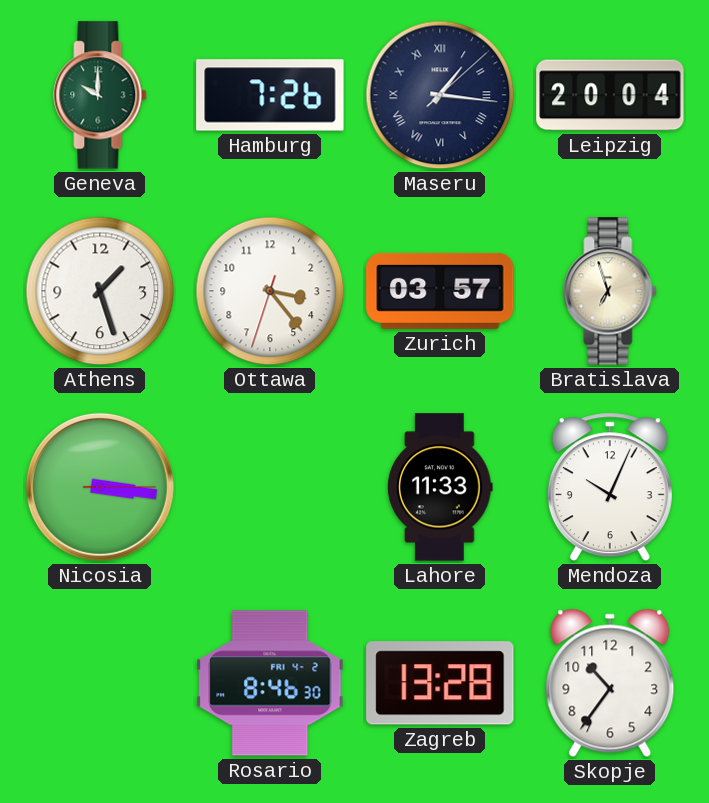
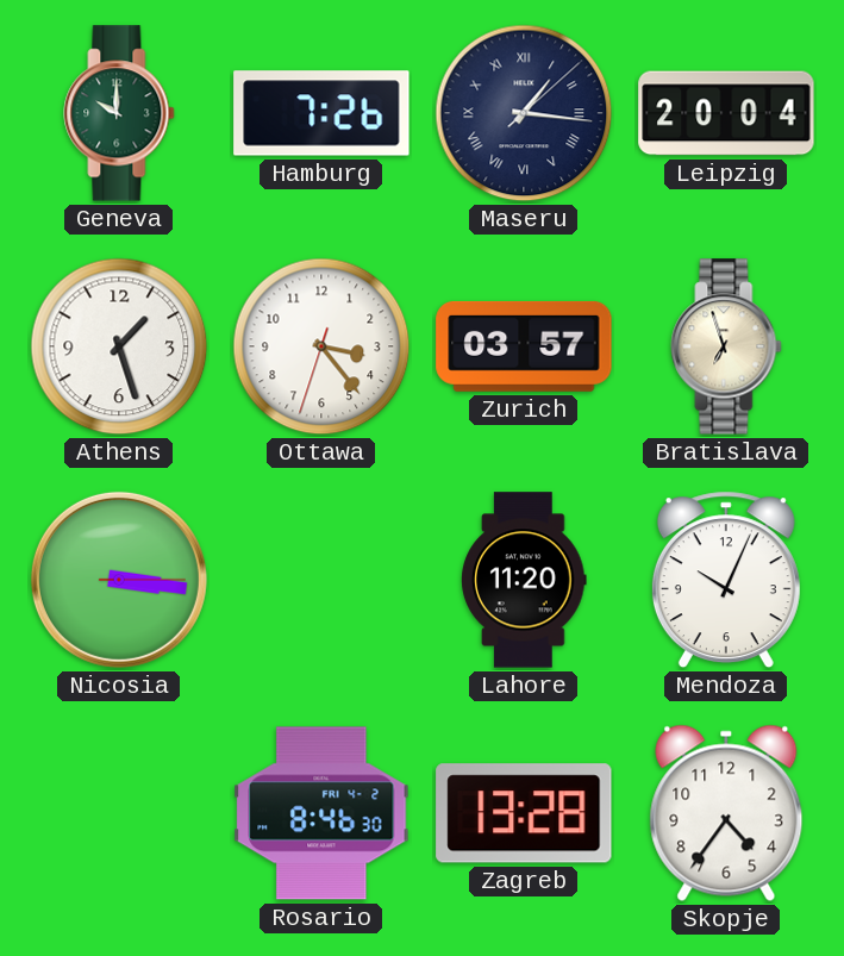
Lahore: 11:33 -> 11:20
Skopje: 10:36 -> 4:36
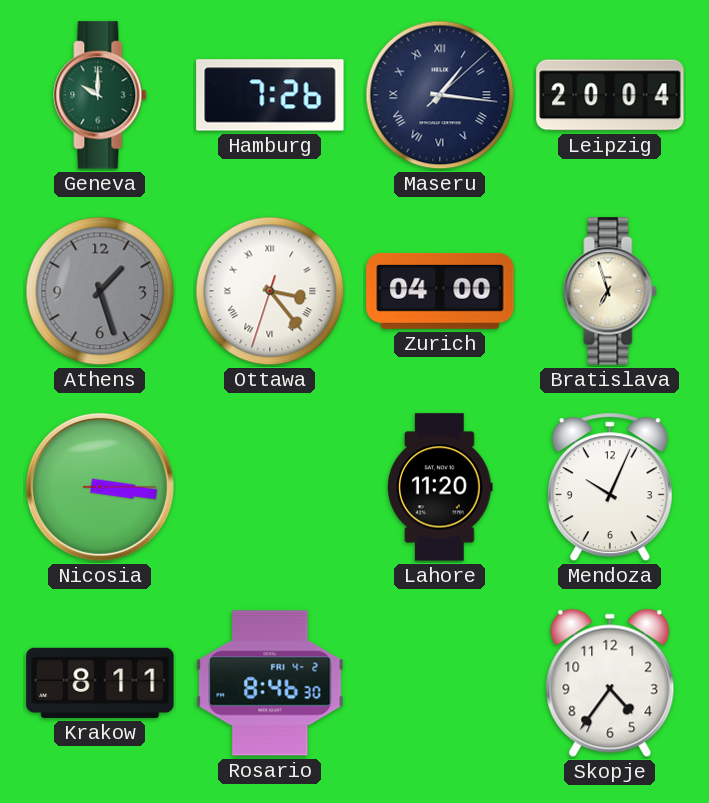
Athens dial: white -> grey
Ottawa numerals: Arabic -> Roman
Zurich: 03:57 -> 04:00
Krakow: none -> 8:11
Zagreb: 13:28 -> none
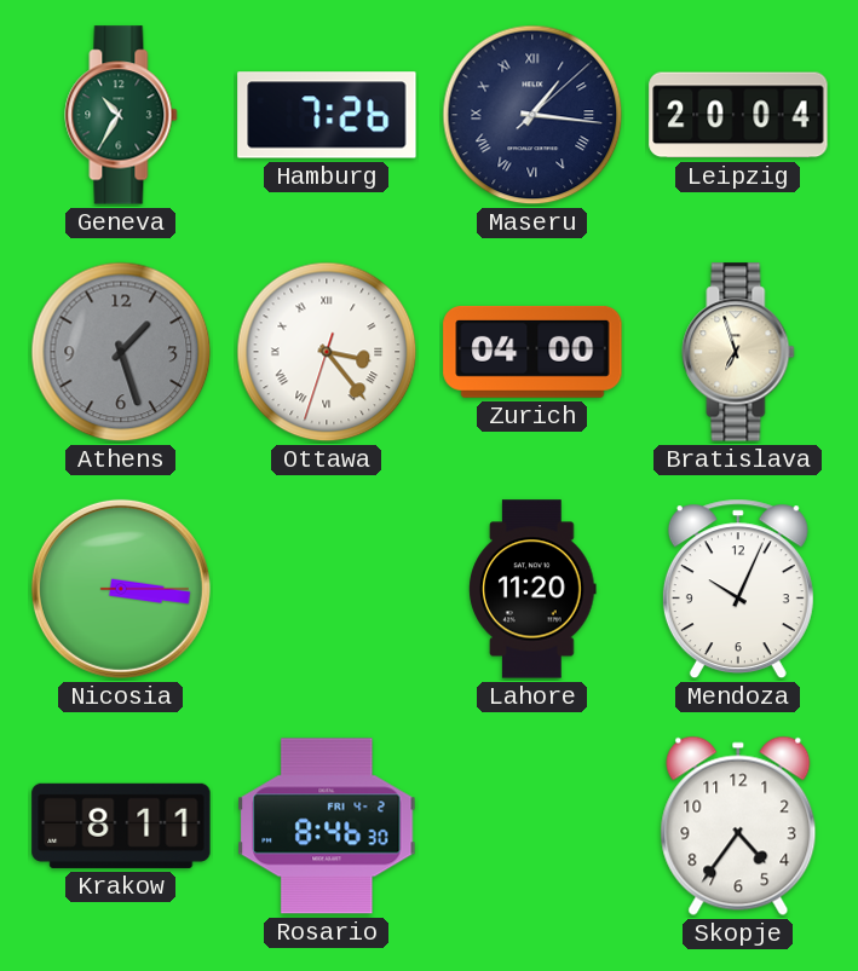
Geneva: 10:00 -> 10:35
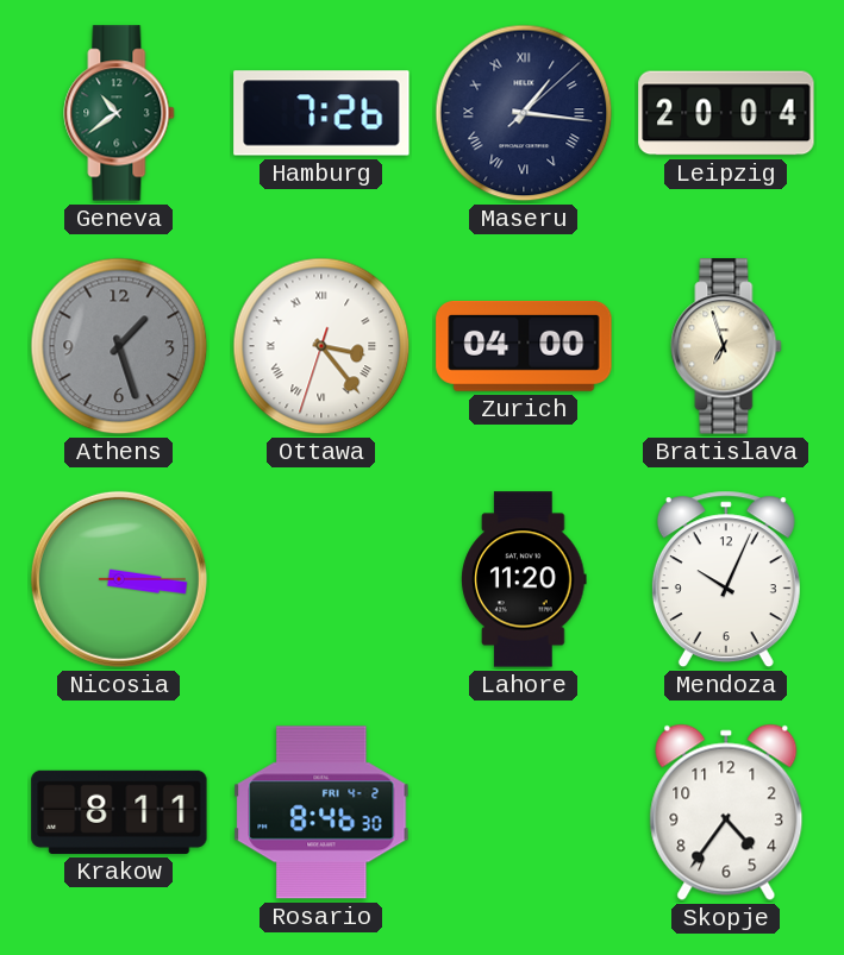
Geneva: 10:35 -> 10:39
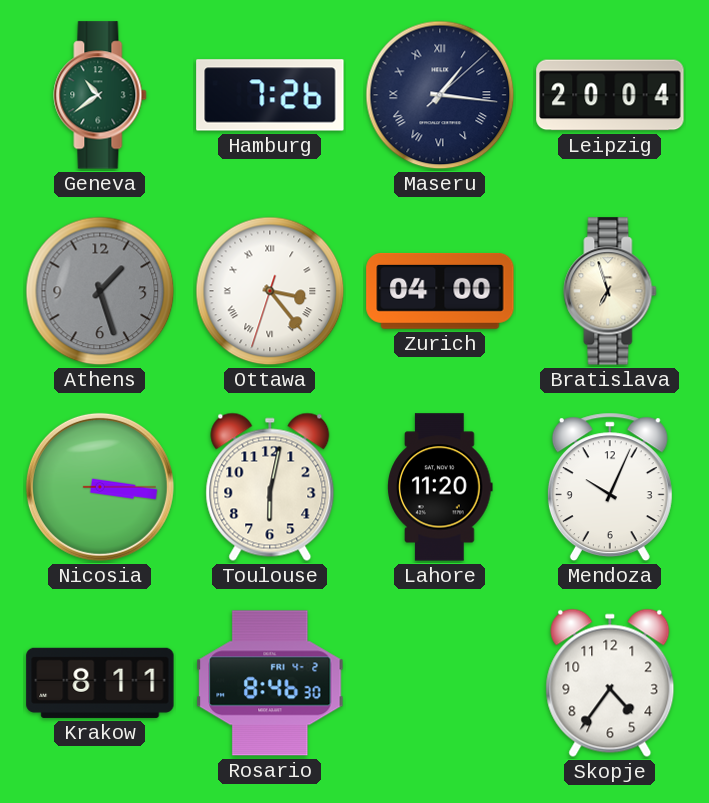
Toulouse: none -> 6:02
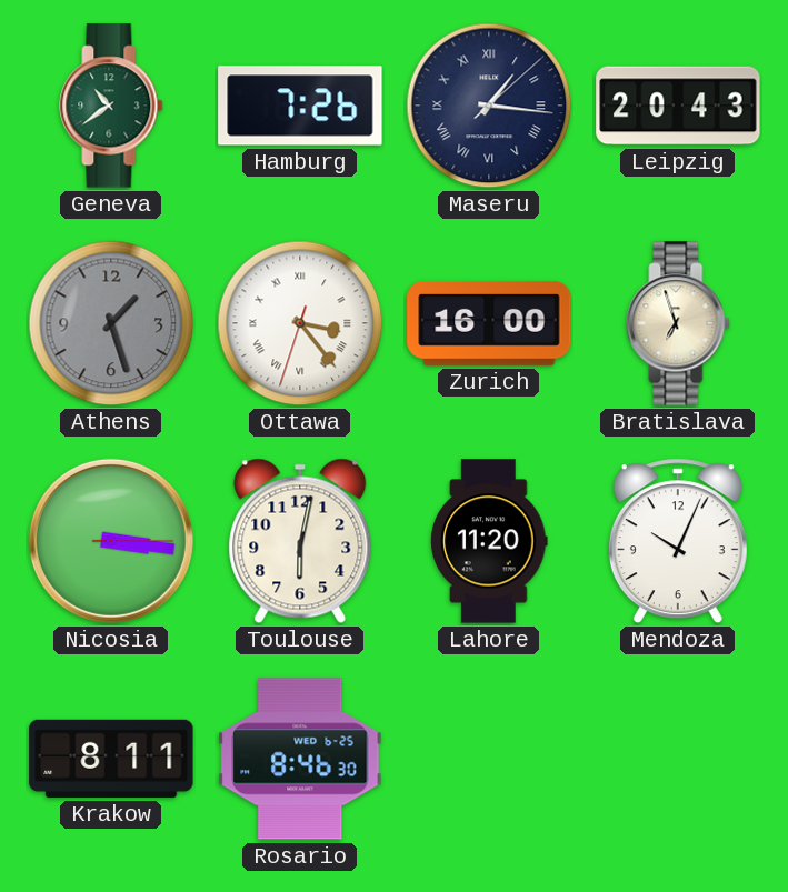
Leipzig: 20:04 -> 20:43
Zurich: 04:00 -> 16:00
Rosario date: FRI 4-2 -> WED 6-25
Skopje: 4:36 -> none
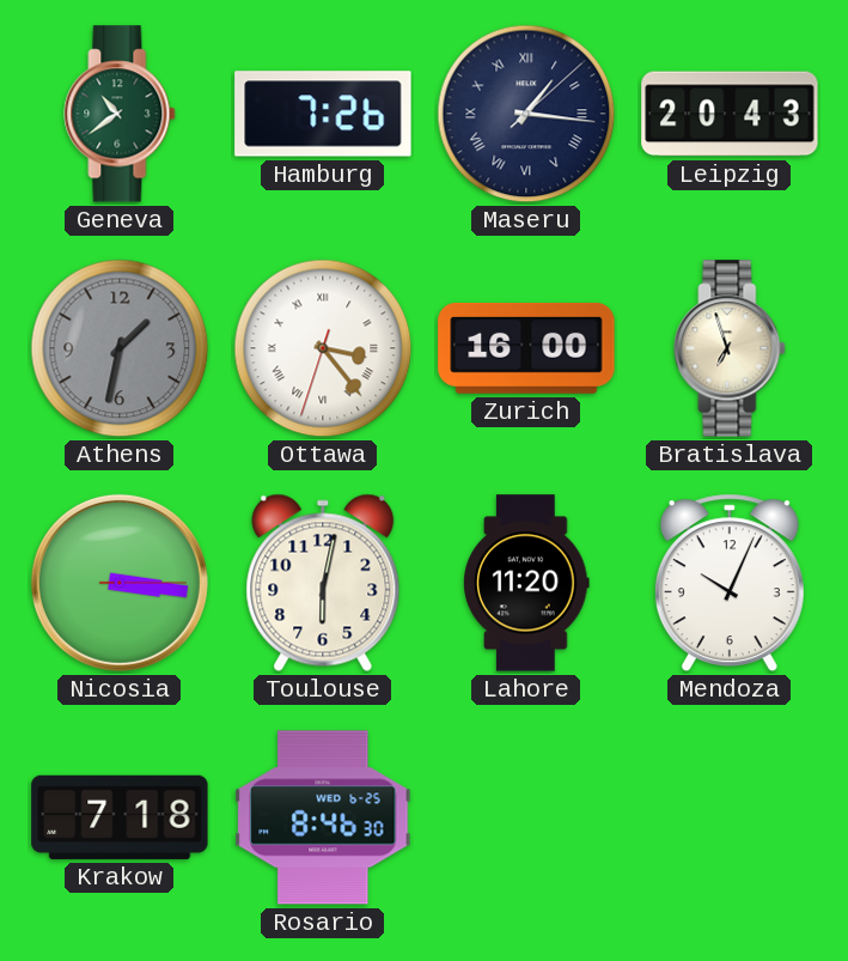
Athens: 1:27 -> 1:32
Krakow: 8:11 -> 7:18
